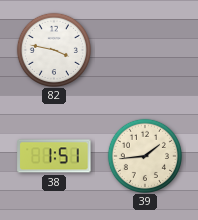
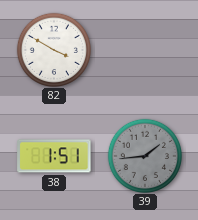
82: 3:47 -> 3:50
39 dial: cream -> grey
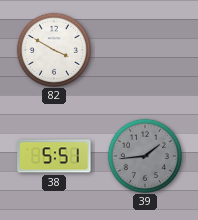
38: 1:51 -> 5:51
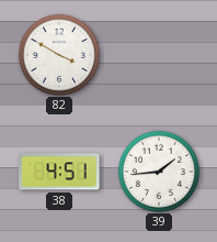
38: 5:51 -> 4:51
39 dial: grey -> white
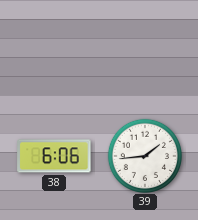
82: 3:50 -> none
38: 4:51 -> 6:06
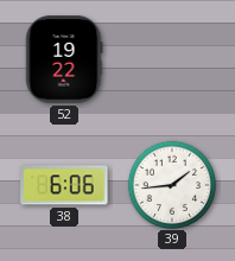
52: none -> 19:22
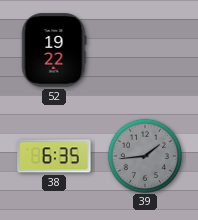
38: 6:06 -> 6:35
39 dial: white -> grey
